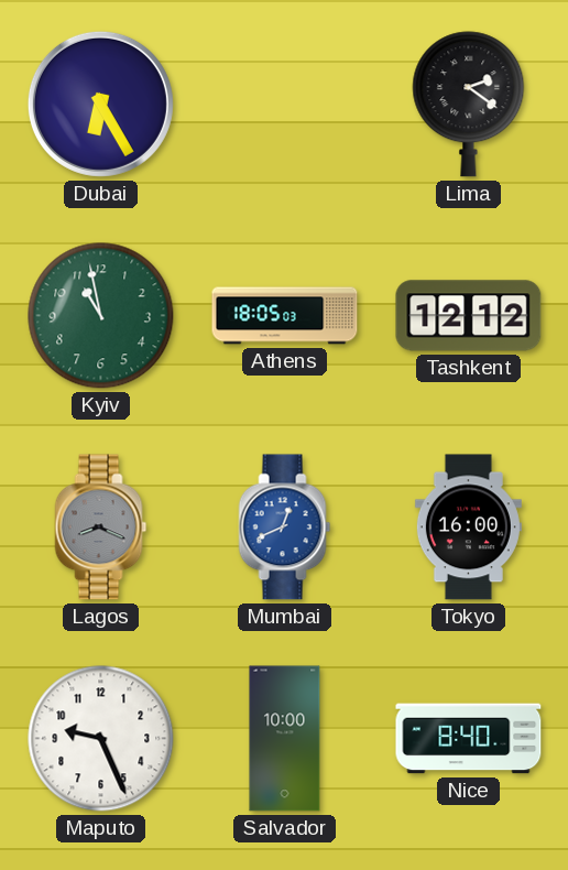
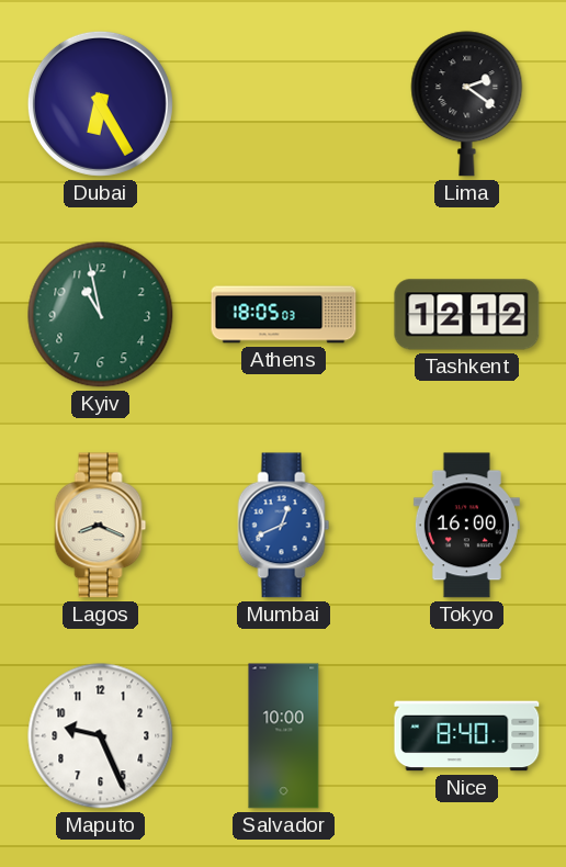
Lagos dial: grey -> cream
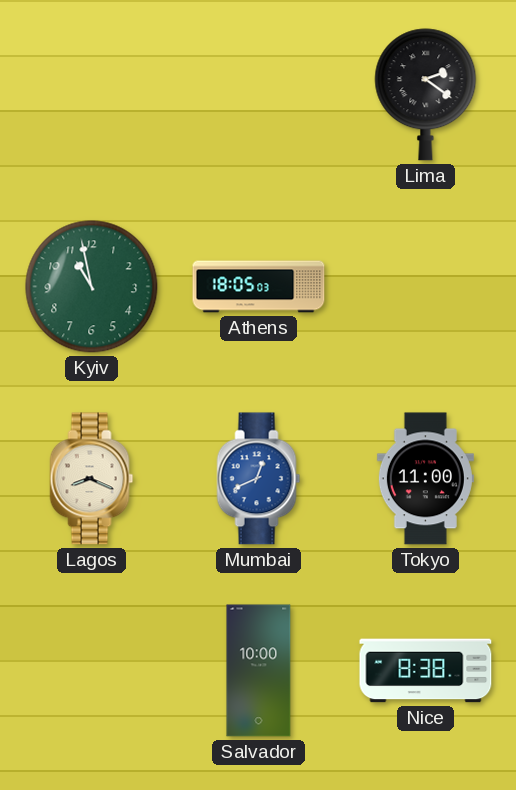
Dubai: 6:25 -> none
Tashkent: 12:12 -> none
Tokyo: 16:00 -> 11:00
Maputo: 9:26 -> none
Nice: 8:40 -> 8:38
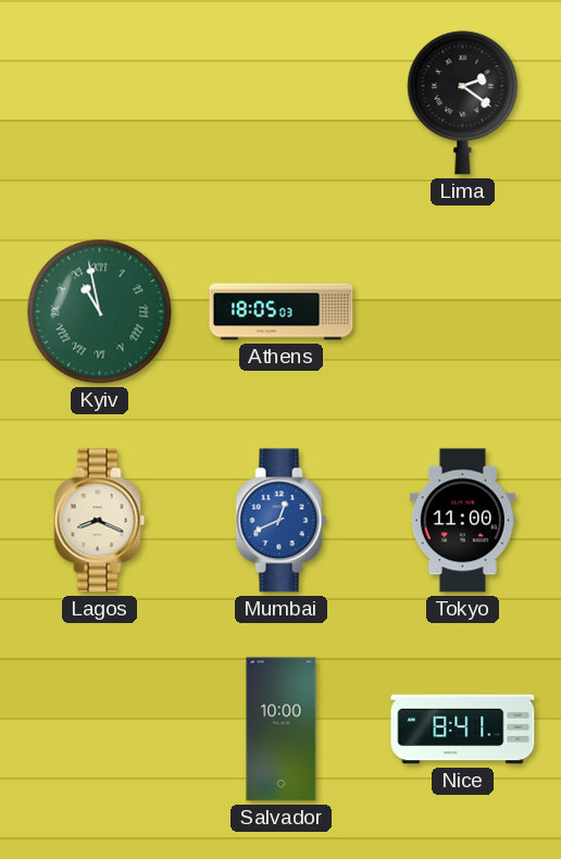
Kyiv numerals: Arabic -> Roman
Nice: 8:38 -> 8:41
